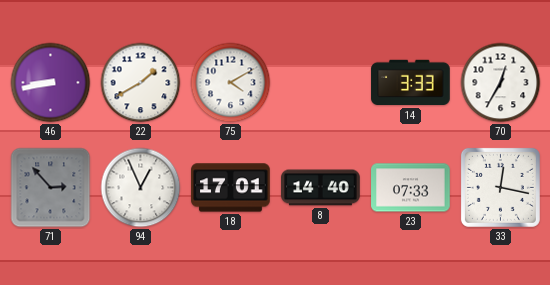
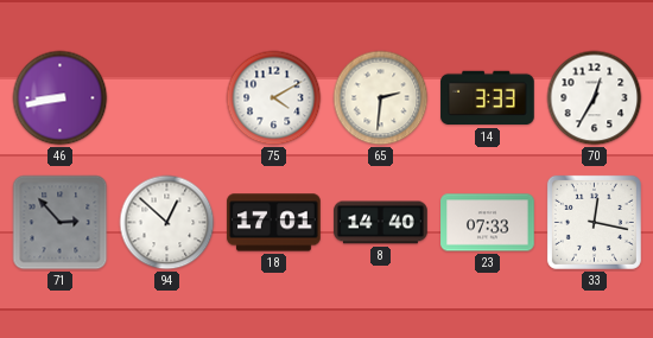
22: 1:40 -> none
65: none -> 2:31
94: 12:56 -> 12:52
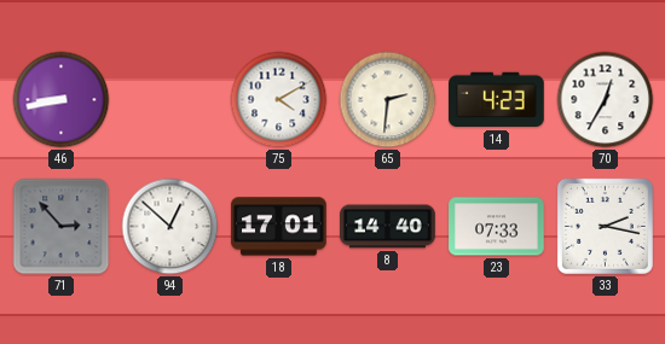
14: 3:33 -> 4:23
33: 12:17 -> 2:17
